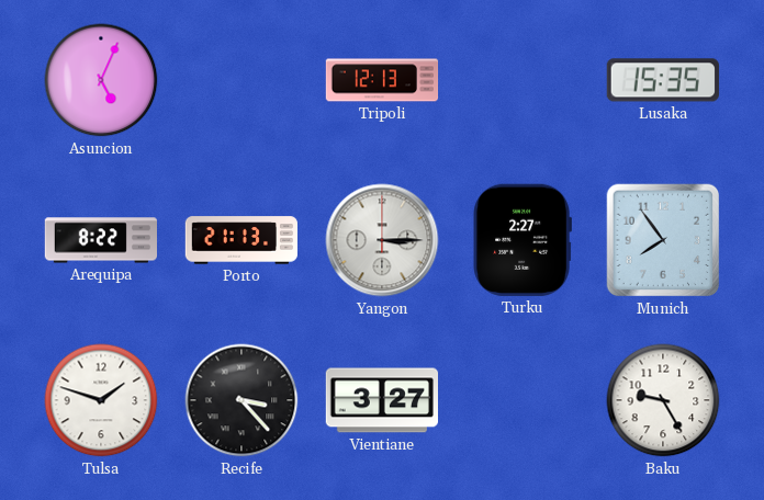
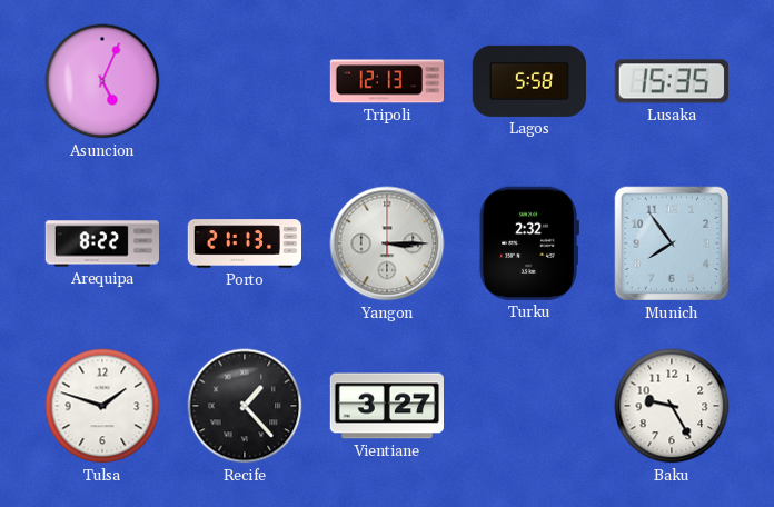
Lagos: none -> 5:58
Turku: 2:27 -> 2:32
Recife: 3:23 -> 1:23
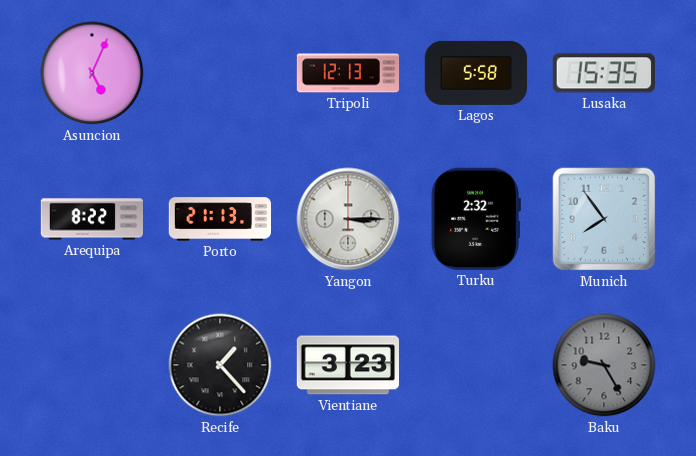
Tulsa: 1:48 -> none
Vientiane: 3:27 -> 3:23
Baku dial: white -> grey
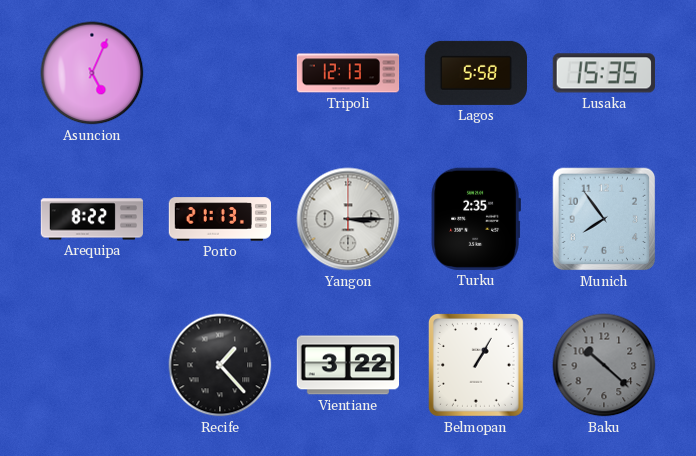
Turku: 2:32 -> 2:35
Vientiane: 3:23 -> 3:22
Belmopan: none -> 1:05
Baku: 9:25 -> 10:22
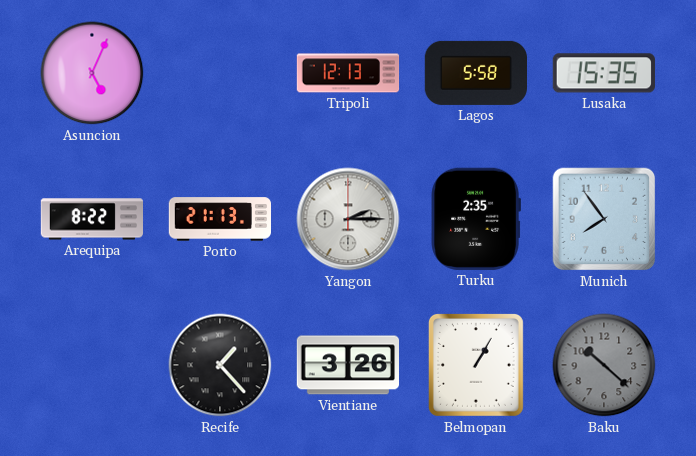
Yangon: 3:15 -> 2:15
Vientiane: 3:22 -> 3:26
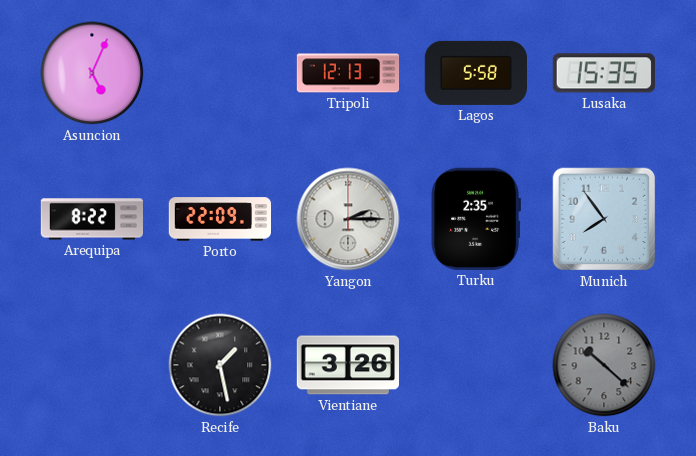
Porto: 21:13 -> 22:09
Recife: 1:23 -> 1:28
Belmopan: 1:05 -> none
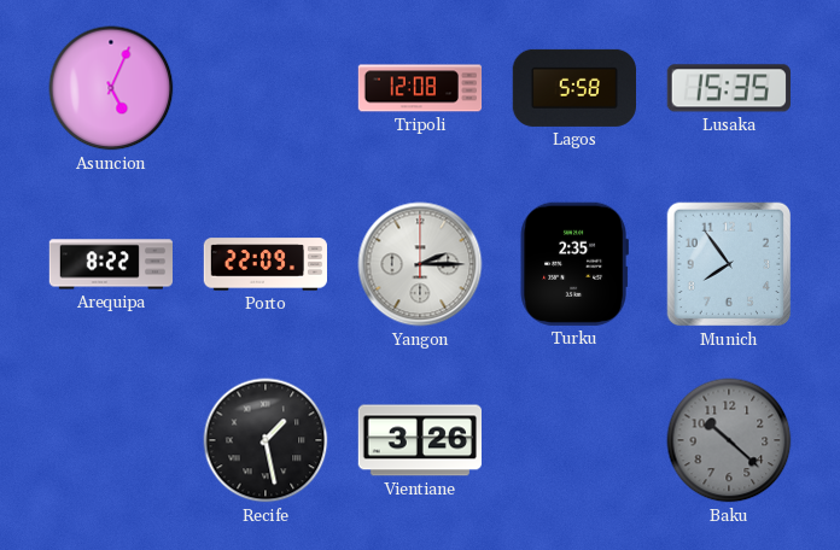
Tripoli: 12:13 -> 12:08
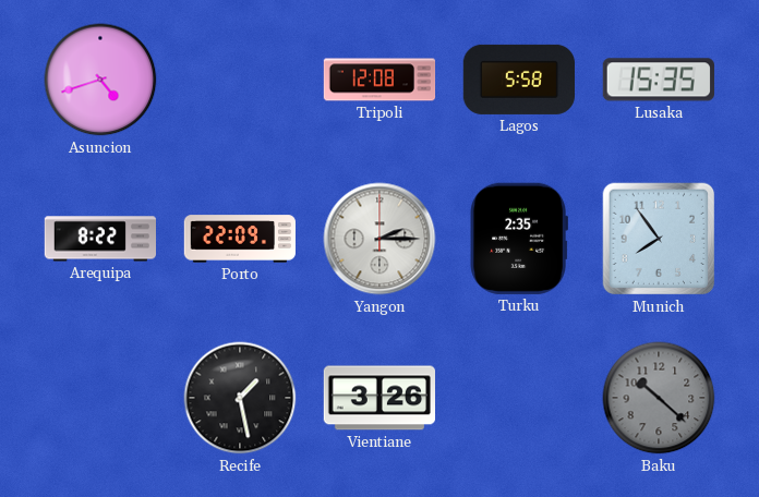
Asuncion: 5:04 -> 4:42
